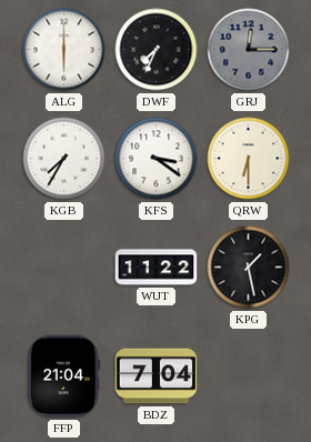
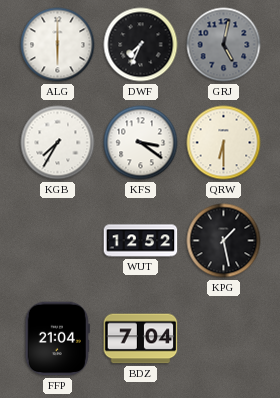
GRJ: 12:15 -> 5:02
WUT: 11:22 -> 12:52
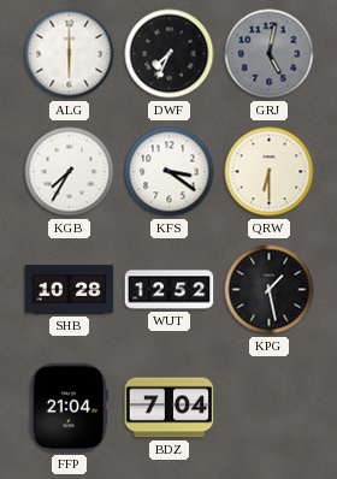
SHB: none -> 10:28
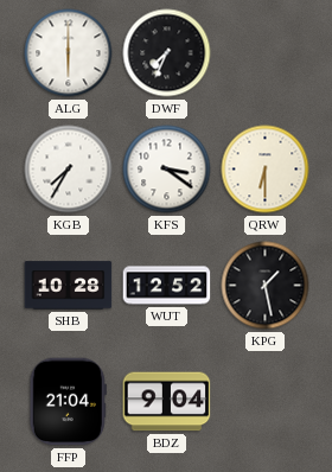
GRJ: 5:02 -> none
BDZ: 7:04 -> 9:04
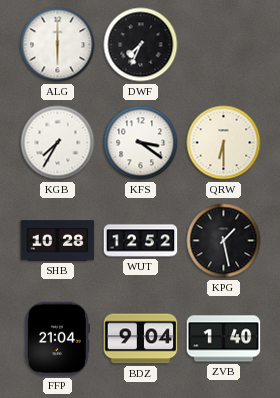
ZVB: none -> 1:40
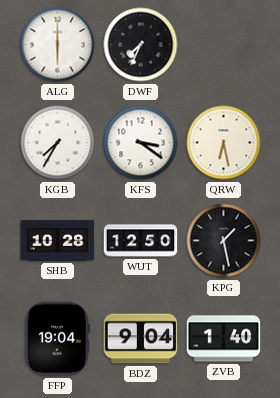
QRW: 6:30 -> 6:28
WUT: 12:52 -> 12:50
FFP: 21:04 -> 19:04
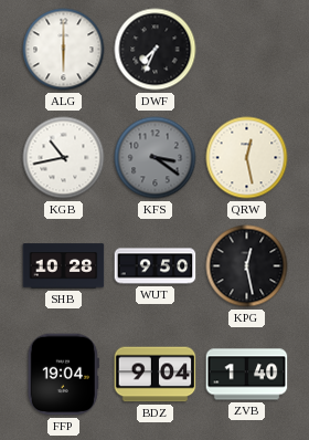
KGB: 7:35 -> 10:43
KFS dial: white -> grey
QRW: 6:28 -> 12:28
WUT: 12:50 -> 9:50
KPG: 1:28 -> 12:28
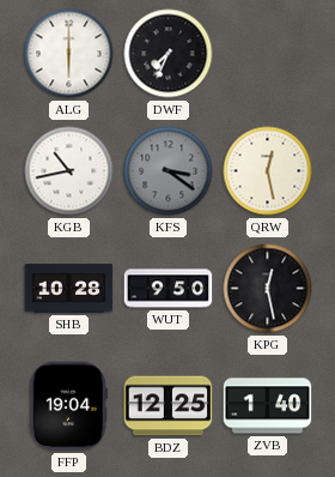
BDZ: 9:04 -> 12:25
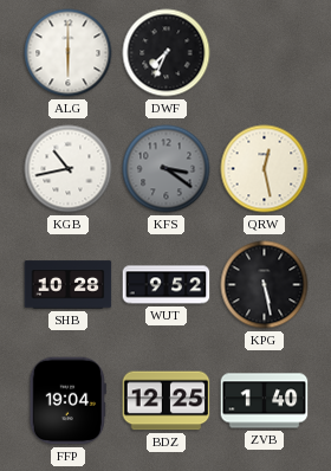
WUT: 9:50 -> 9:52
KPG: 12:28 -> 5:28
